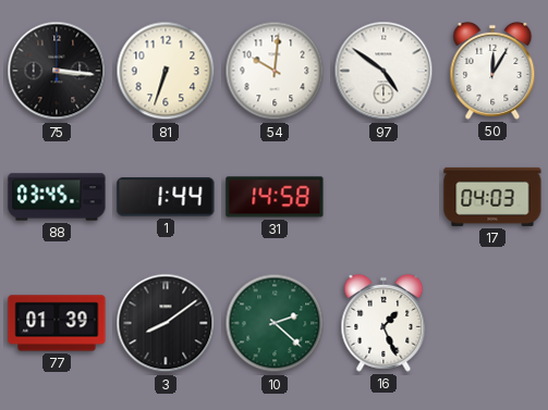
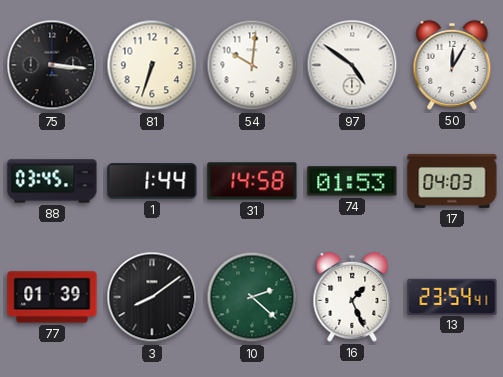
74: none -> 01:53
13: none -> 23:54
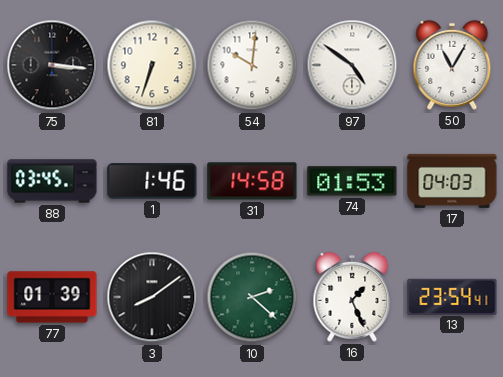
50: 12:05 -> 11:05
1: 1:44 -> 1:46
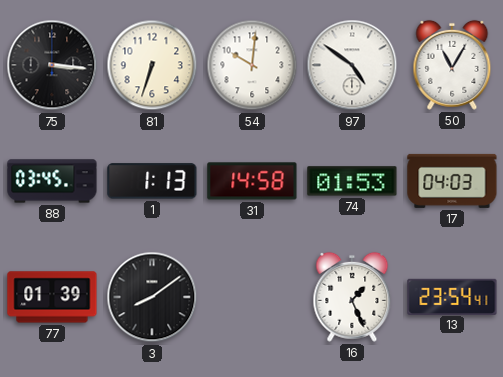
1: 1:46 -> 1:13
10: 2:22 -> none
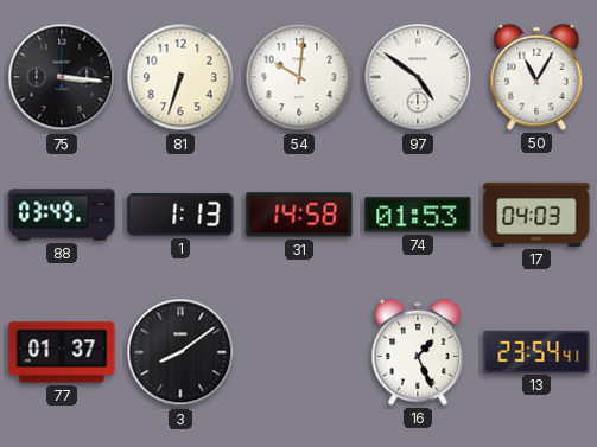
88: 03:45 -> 03:49
77: 01:39 -> 01:37
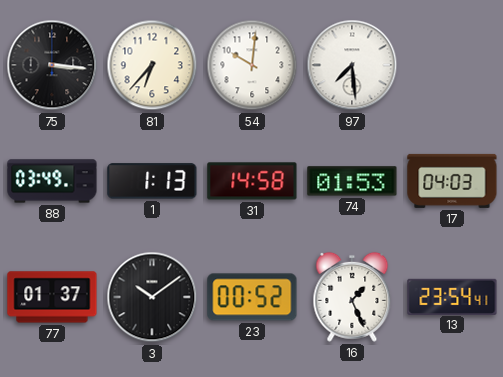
81: 6:33 -> 6:37
97: 4:51 -> 7:29
50: 11:05 -> none
3: 8:09 -> 10:09
23: none -> 00:52
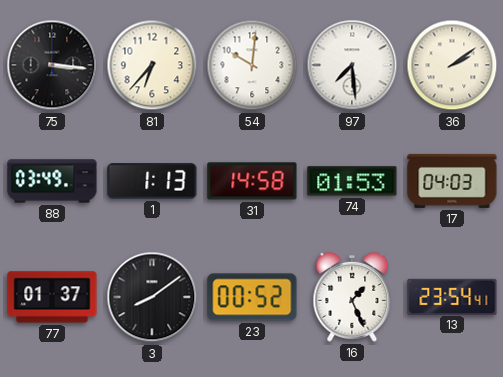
36: none -> 2:09
3: 10:09 -> 8:09
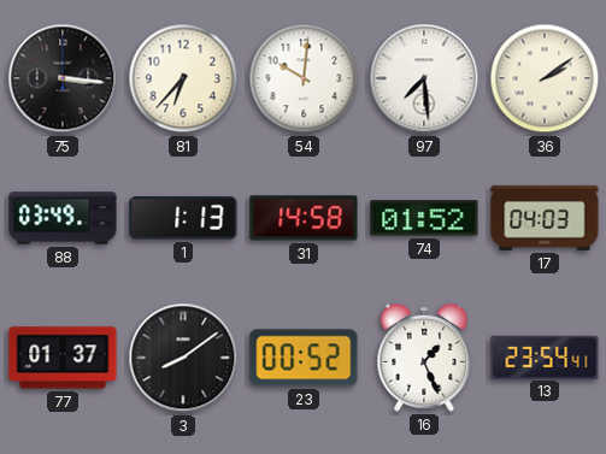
74: 01:53 -> 01:52
